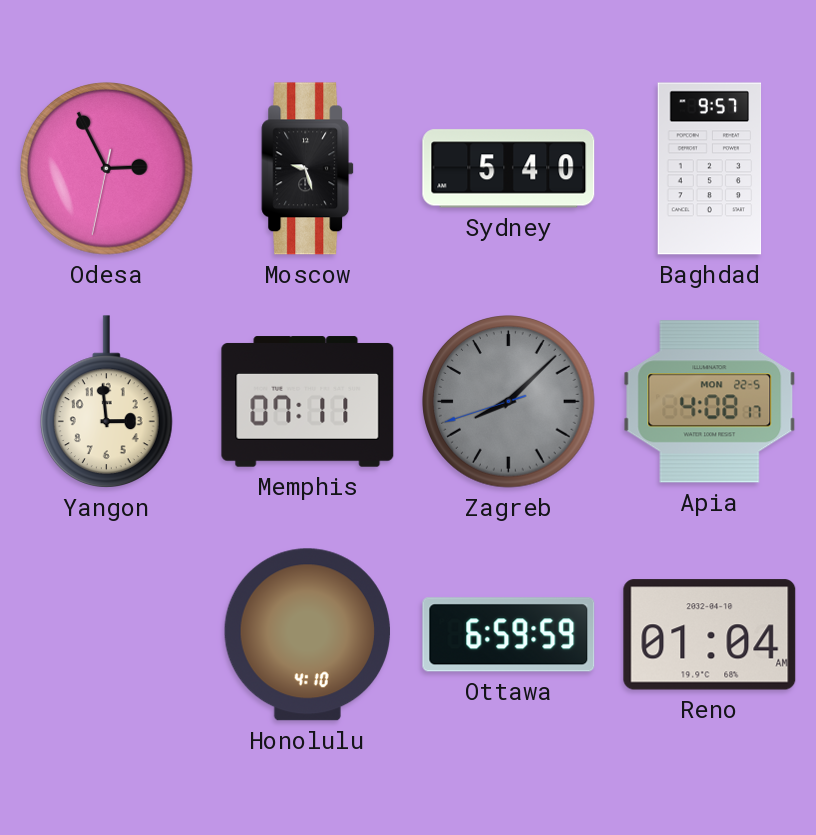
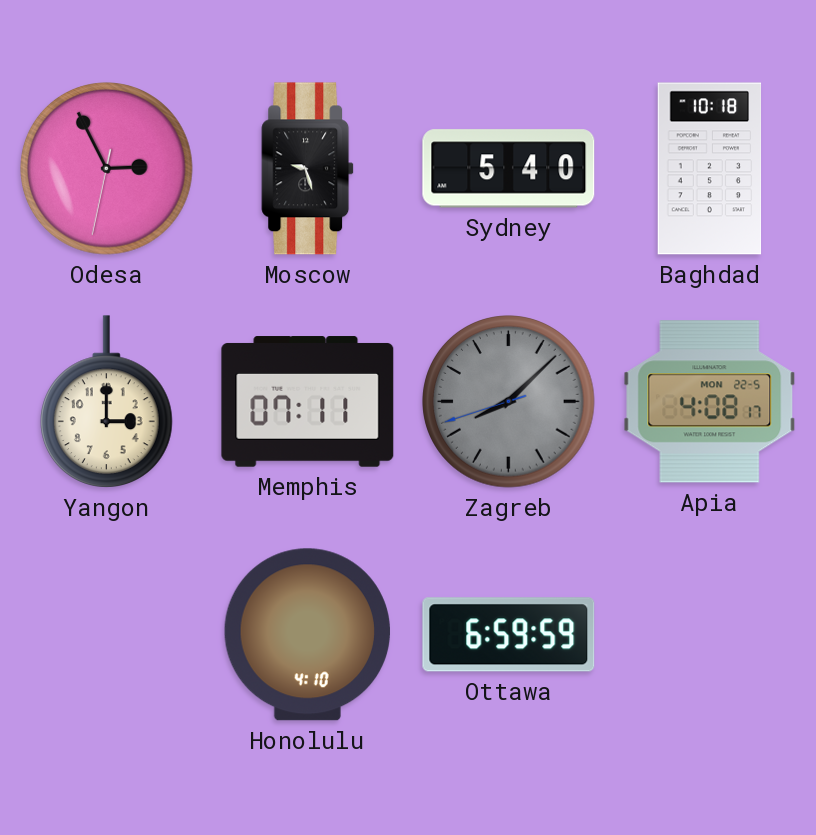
Baghdad: 9:57 -> 10:18
Yangon: 2:59 -> 3:00
Reno: 01:04 -> none
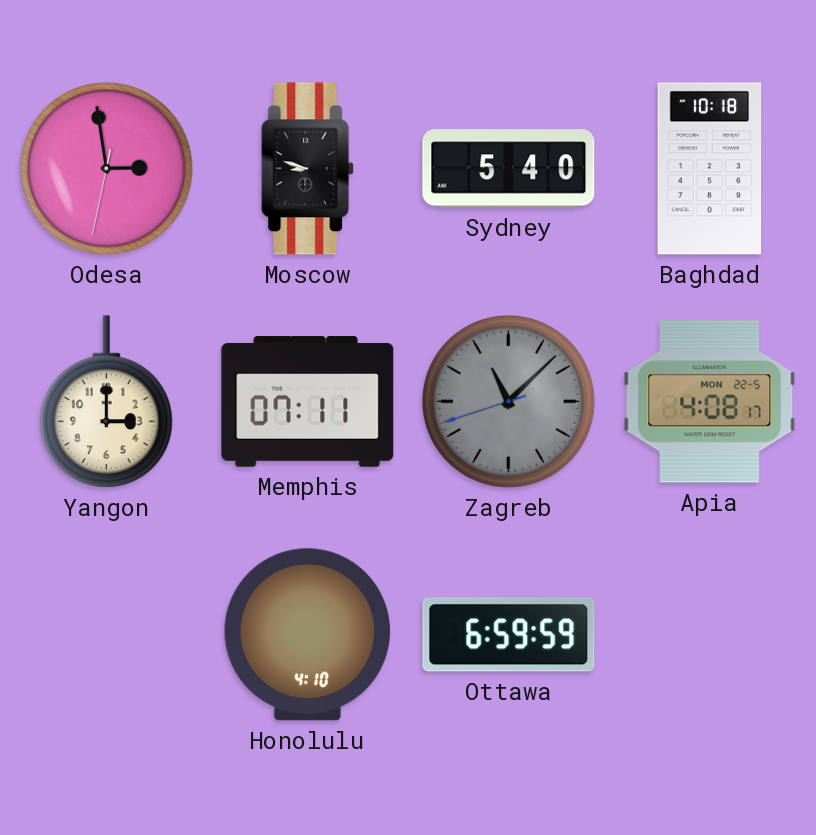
Odesa: 2:55 -> 2:58
Moscow: 9:27 -> 8:48
Zagreb: 8:07 -> 11:07
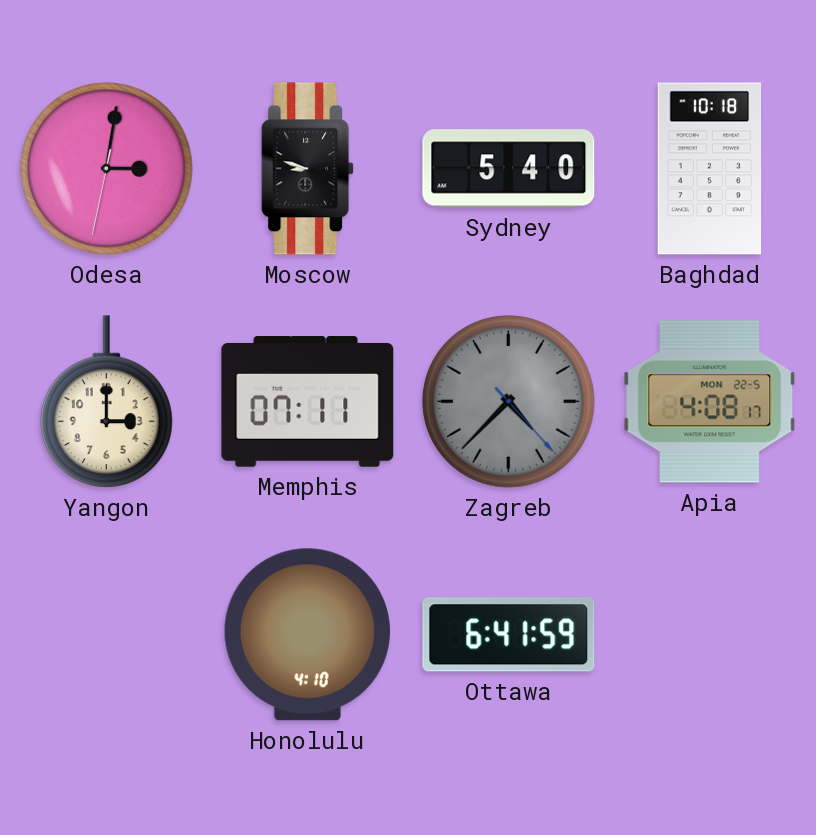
Odesa: 2:58 -> 3:01
Zagreb: 11:07 -> 4:37
Ottawa: 6:59 -> 6:41
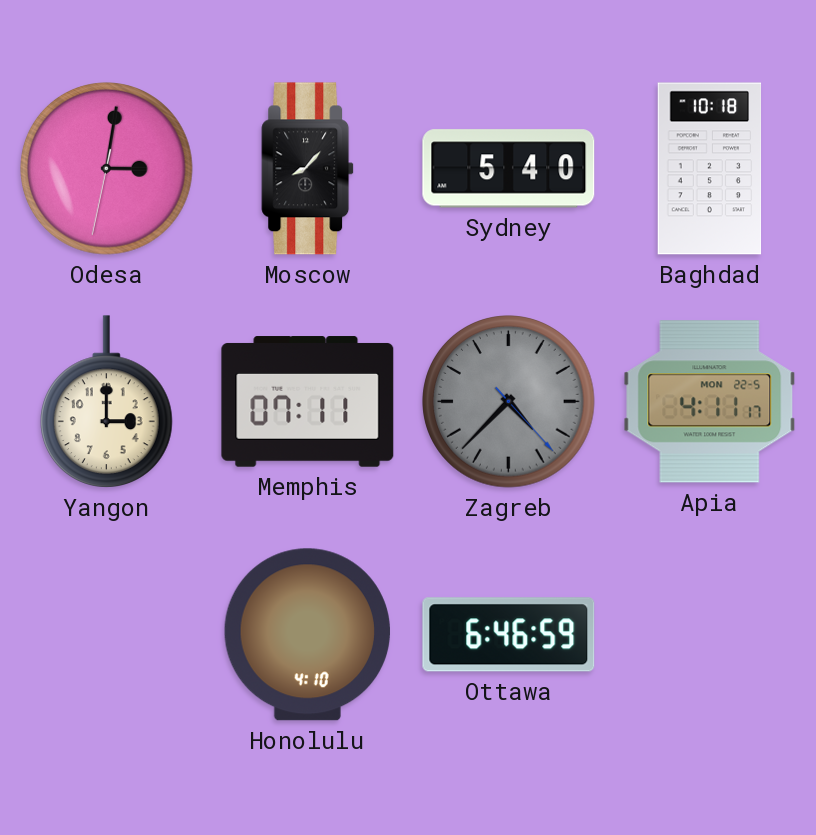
Moscow: 8:48 -> 8:07
Apia: 4:08 -> 4:11
Ottawa: 6:41 -> 6:46
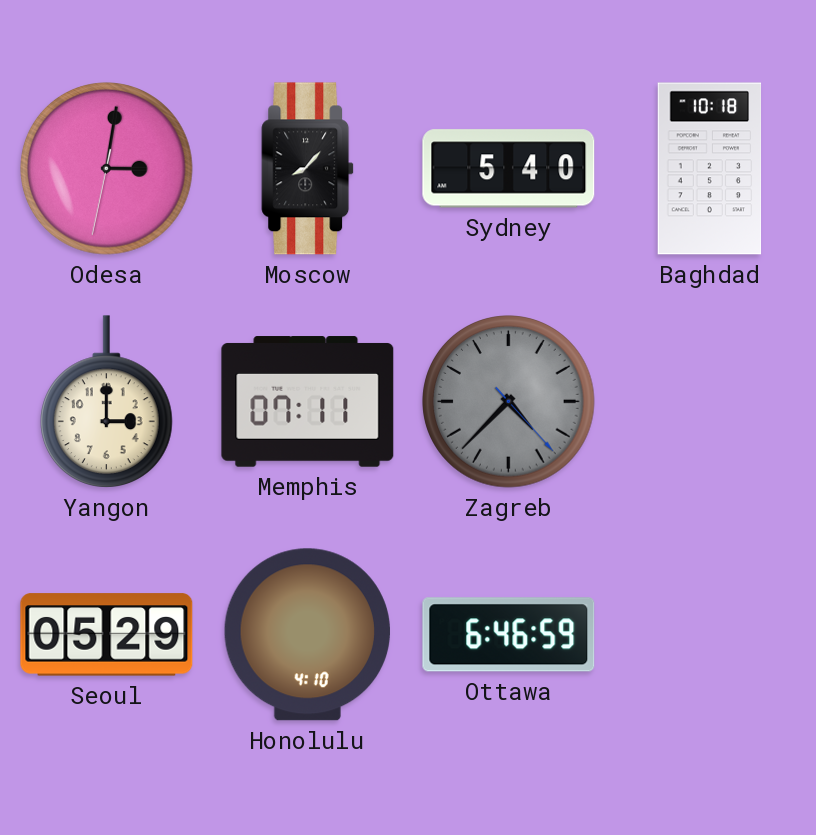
Apia: 4:11 -> none
Seoul: none -> 05:29
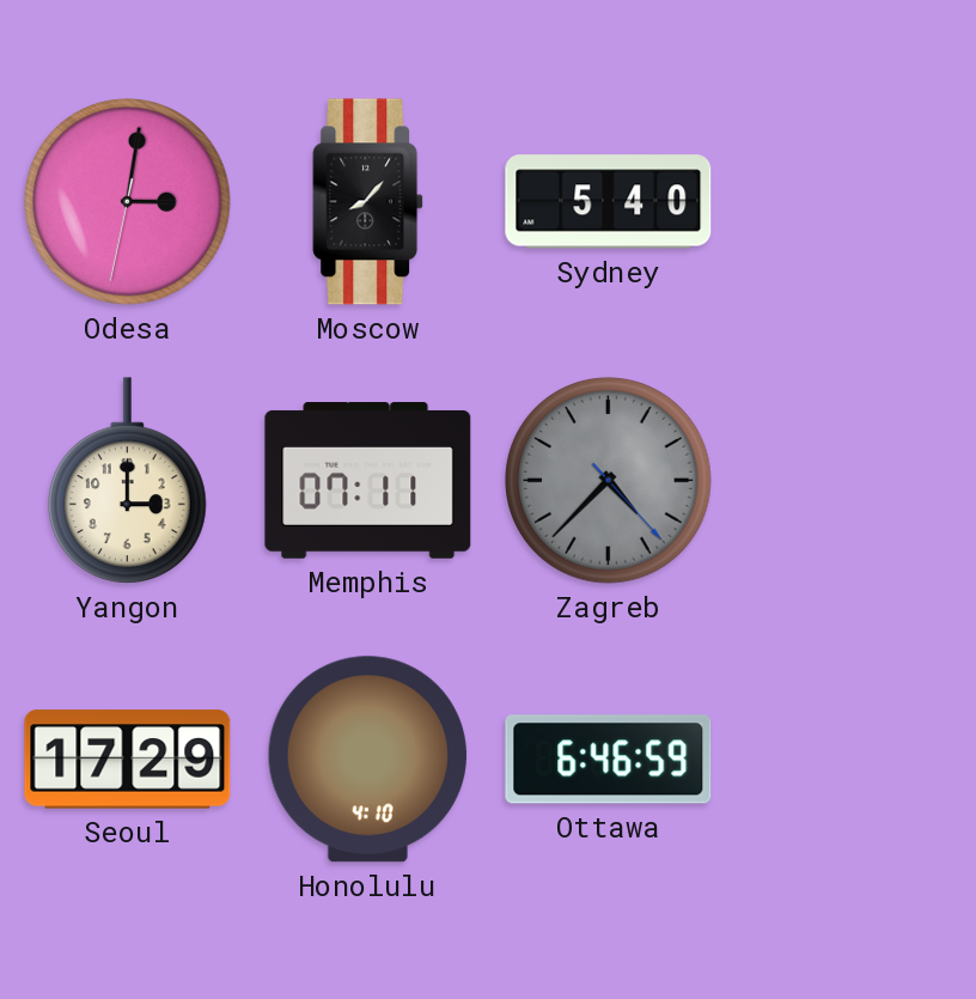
Baghdad: 10:18 -> none
Seoul: 05:29 -> 17:29
